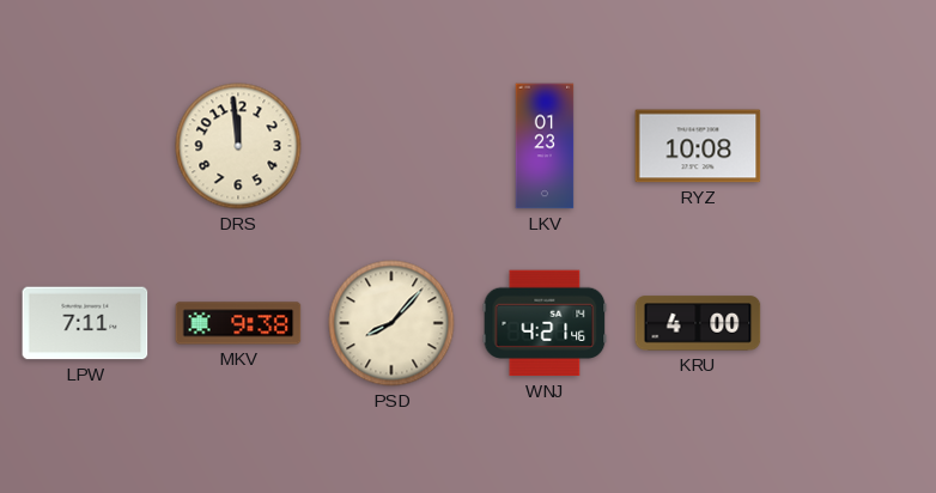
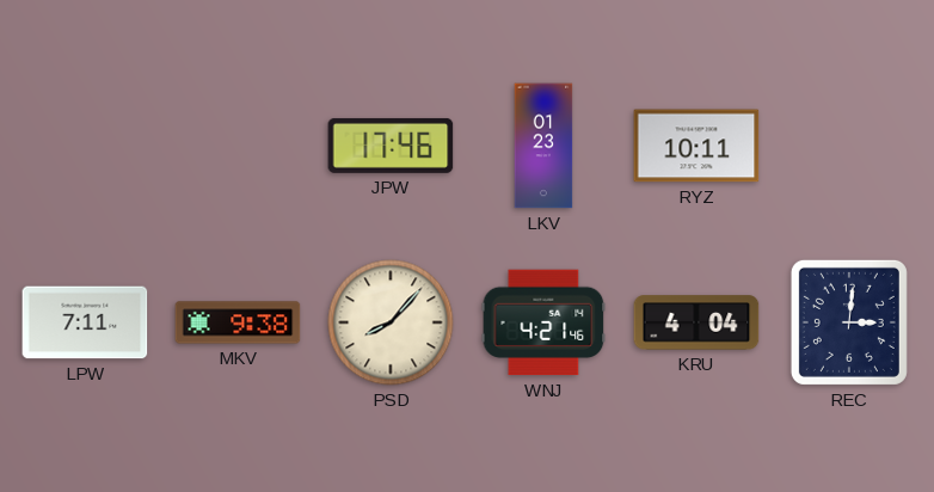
DRS: 11:59 -> none
JPW: none -> 17:46
RYZ: 10:08 -> 10:11
KRU: 4:00 -> 4:04
REC: none -> 3:01
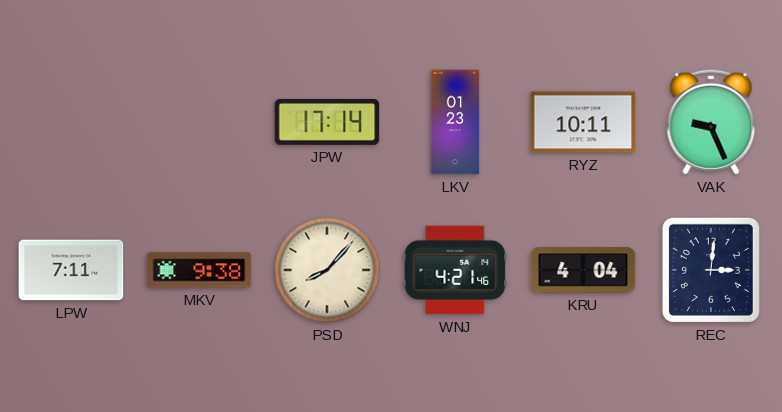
JPW: 17:46 -> 17:14
VAK: none -> 9:26
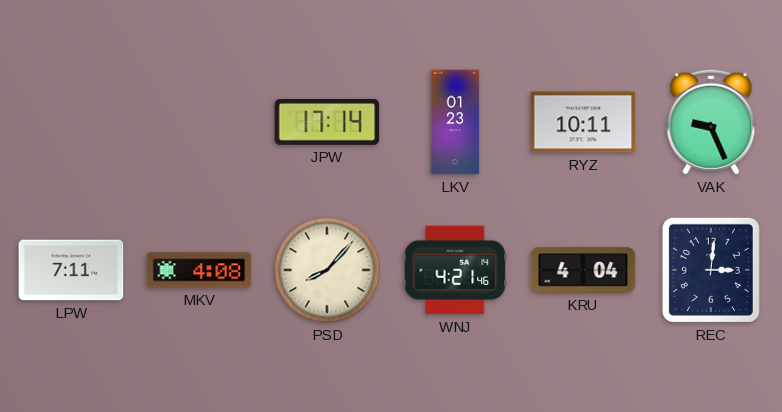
MKV: 9:38 -> 4:08
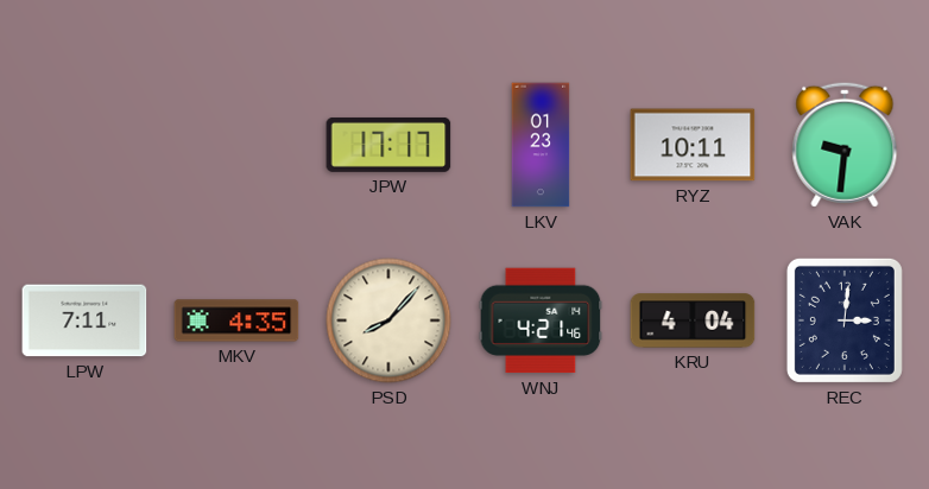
JPW: 17:14 -> 17:17
VAK: 9:26 -> 9:31
MKV: 4:08 -> 4:35
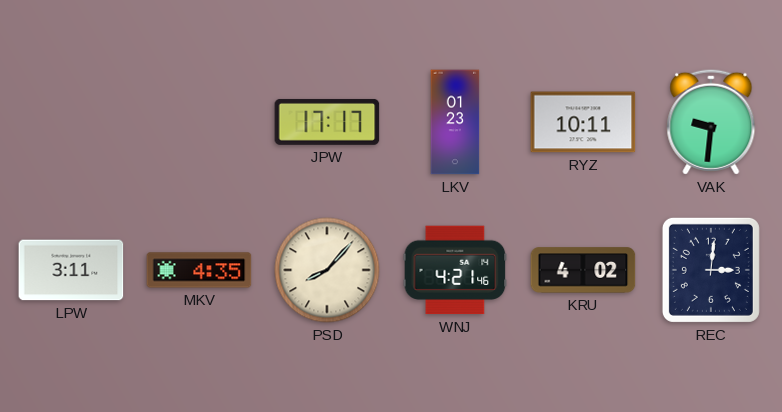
LPW: 7:11 -> 3:11
KRU: 4:04 -> 4:02
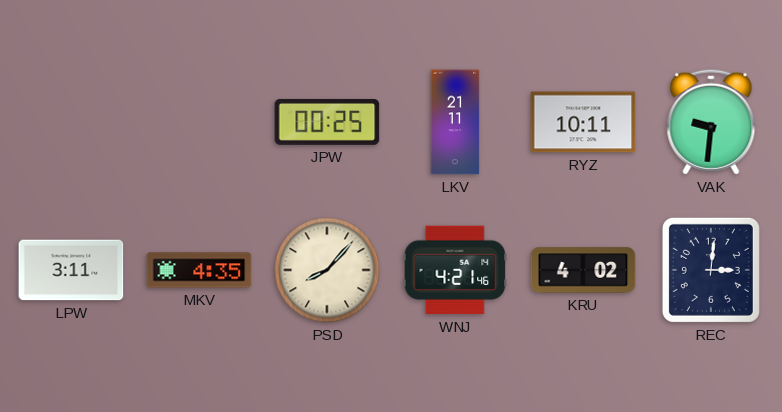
JPW: 17:17 -> 00:25
LKV: 01:23 -> 21:11
